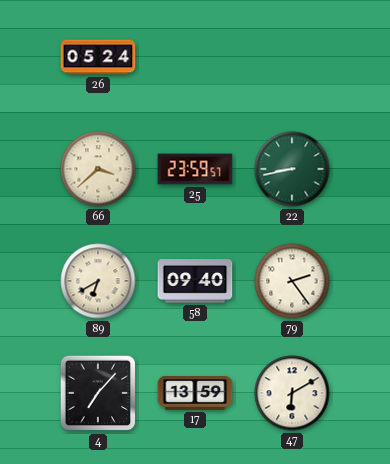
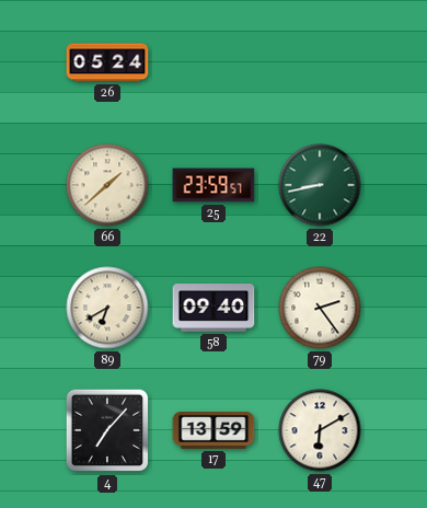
66: 3:38 -> 1:38
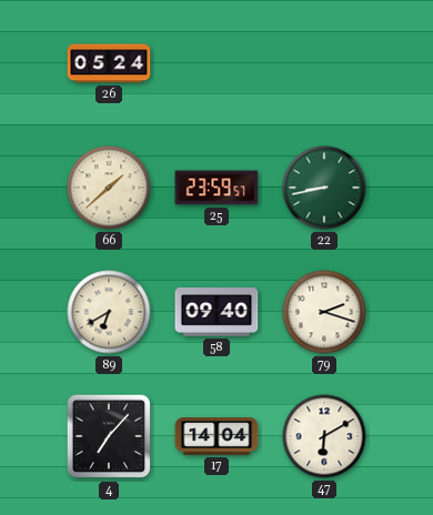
79: 2:24 -> 2:18
17: 13:59 -> 14:04
